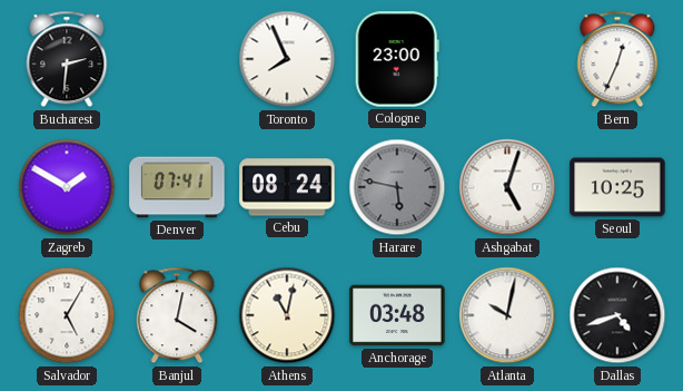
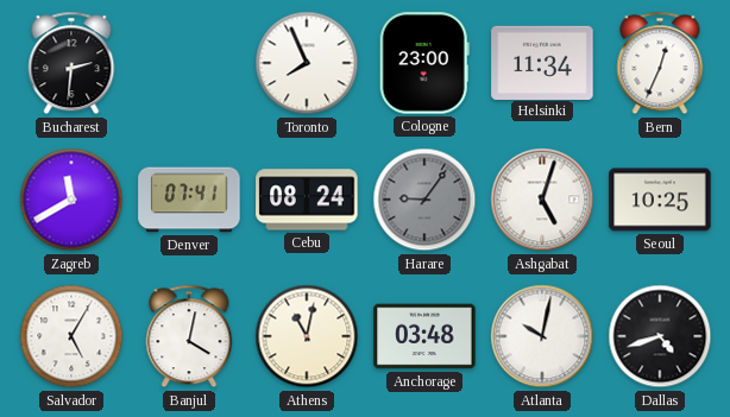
Helsinki: none -> 11:34
Zagreb: 1:50 -> 11:40
Harare: 5:47 -> 9:06
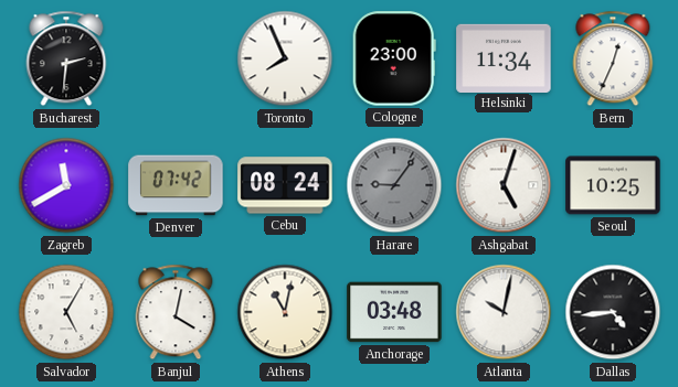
Denver: 07:41 -> 07:42
Dallas: 4:42 -> 4:44
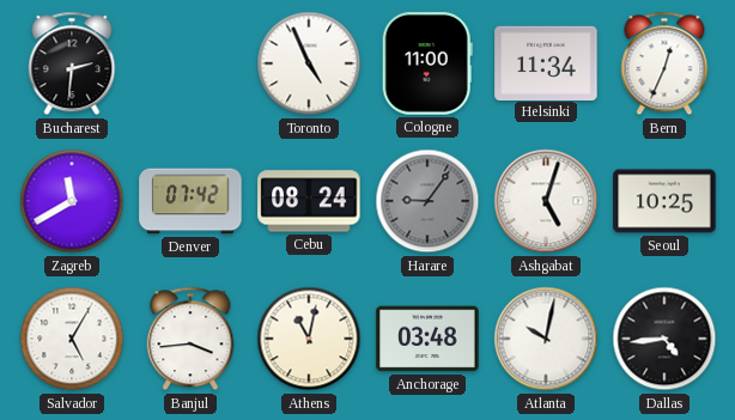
Toronto: 7:56 -> 4:56
Cologne: 23:00 -> 11:00
Banjul: 4:02 -> 3:44
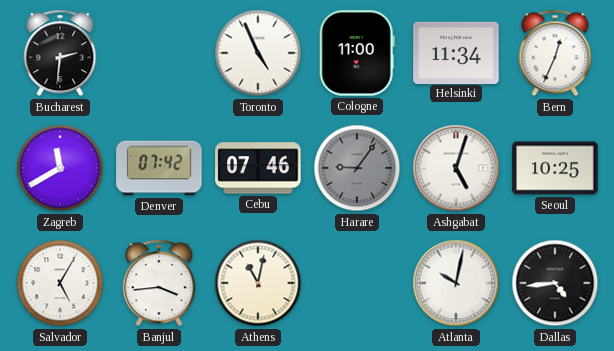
Cebu: 08:24 -> 07:46
Anchorage: 03:48 -> none
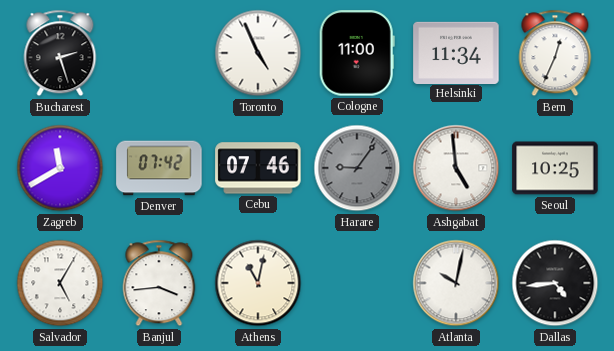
Bucharest: 2:31 -> 2:27
Ashgabat: 5:03 -> 4:59
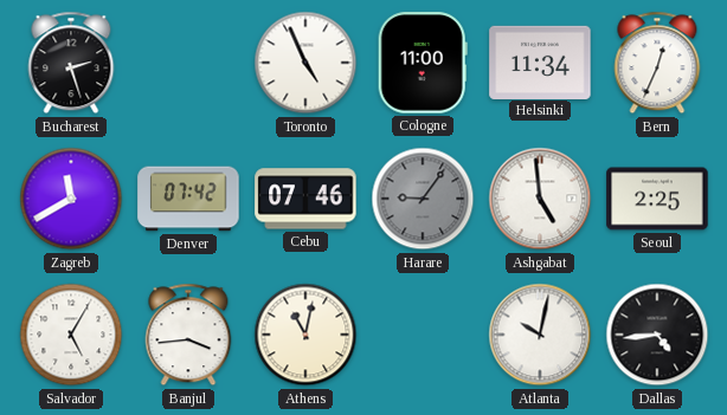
Seoul: 10:25 -> 2:25
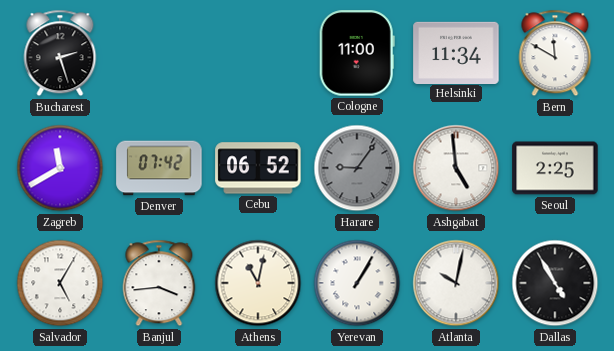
Toronto: 4:56 -> none
Bern: 12:34 -> 11:50
Cebu: 07:46 -> 06:52
Yerevan: none -> 1:05
Dallas: 4:44 -> 4:55
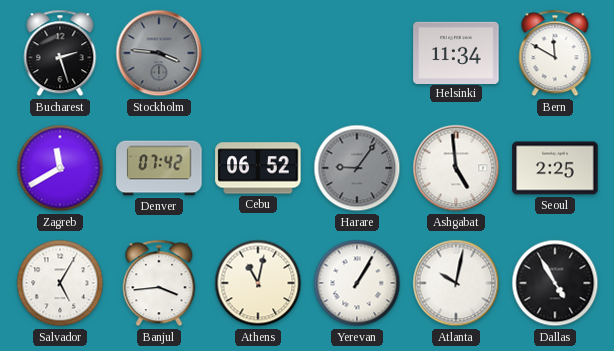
Stockholm: none -> 3:46
Cologne: 11:00 -> none
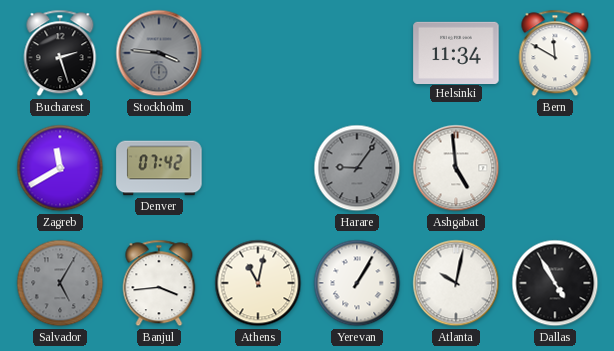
Cebu: 06:52 -> none
Seoul: 2:25 -> none
Salvador dial: white -> grey
